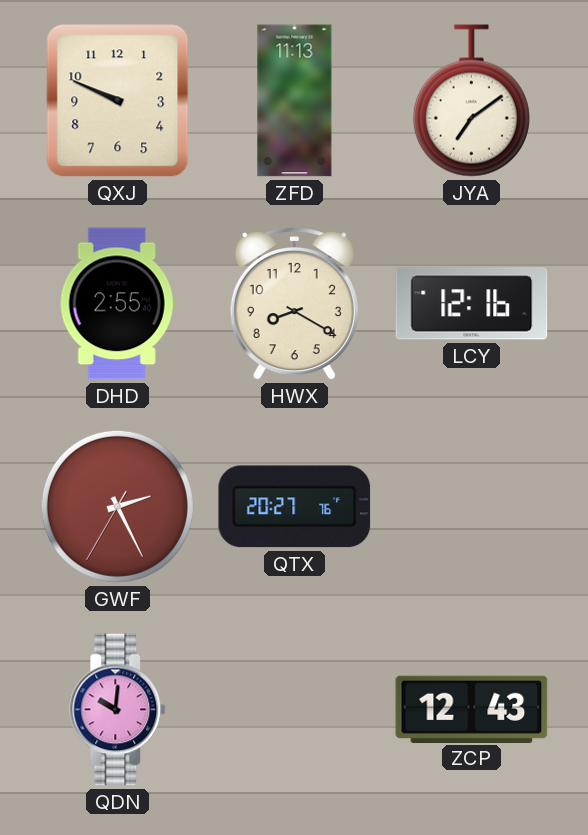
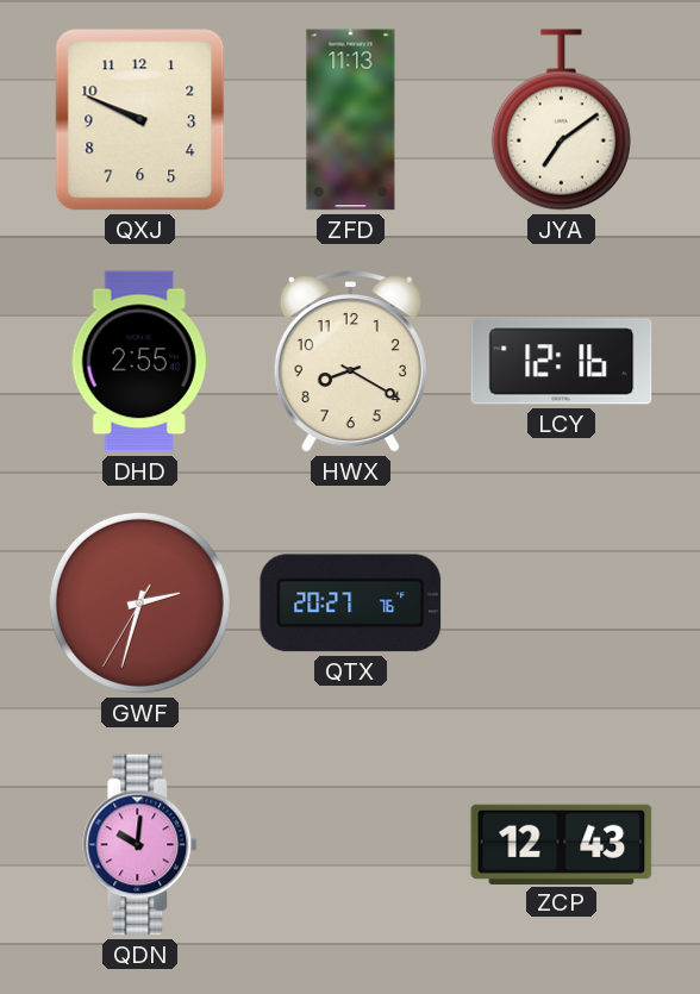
GWF: 2:25 -> 2:32
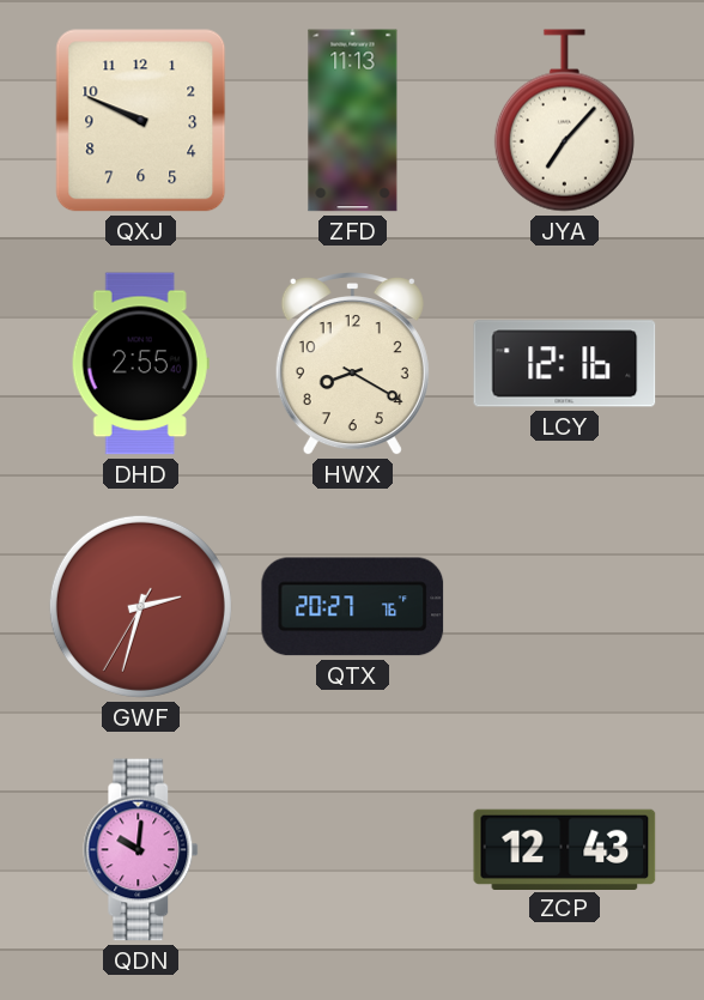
JYA: 7:09 -> 7:07
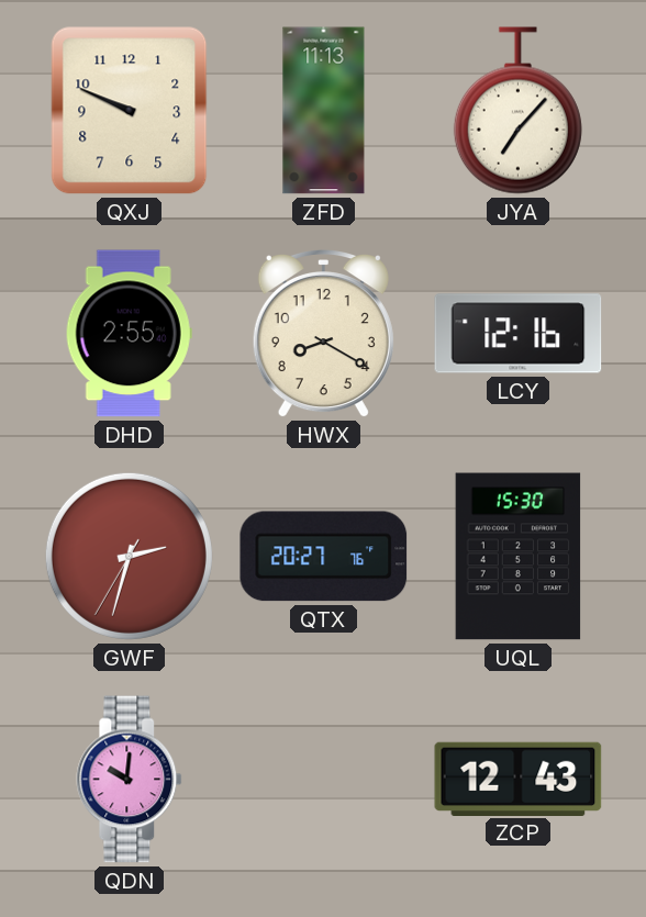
UQL: none -> 15:30
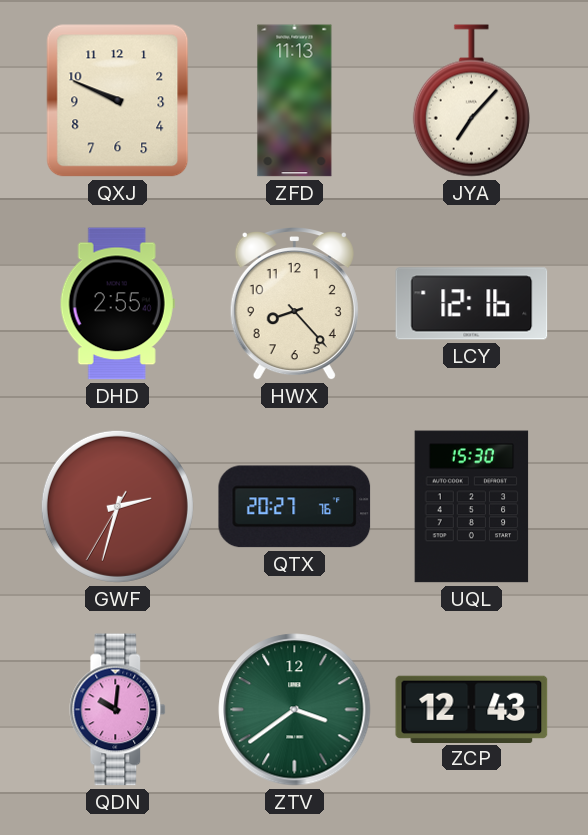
HWX: 8:20 -> 8:23
ZTV: none -> 3:39
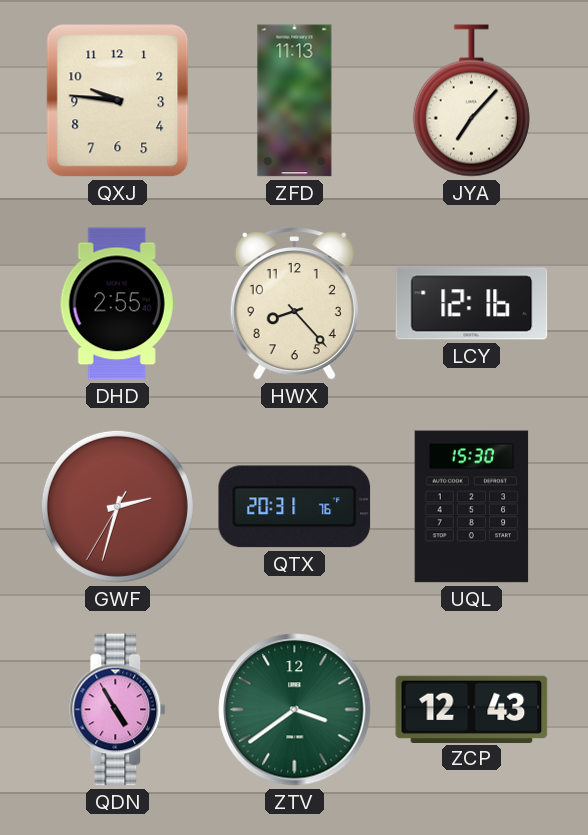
QXJ: 9:49 -> 9:46
QTX: 20:27 -> 20:31
QDN: 10:01 -> 4:55
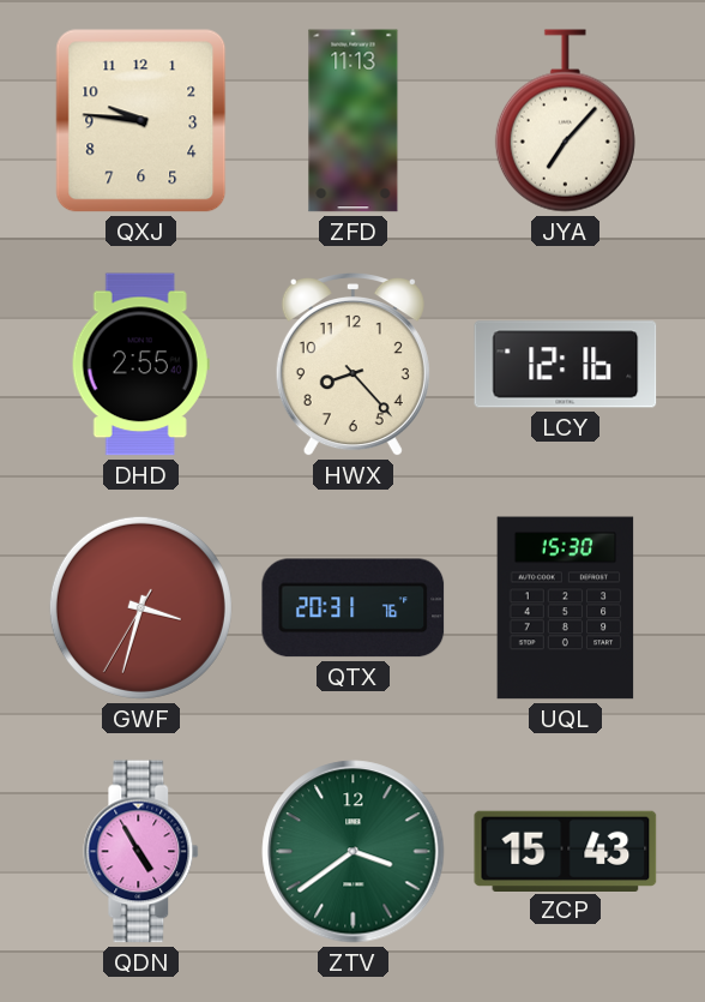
GWF: 2:32 -> 3:32
ZCP: 12:43 -> 15:43
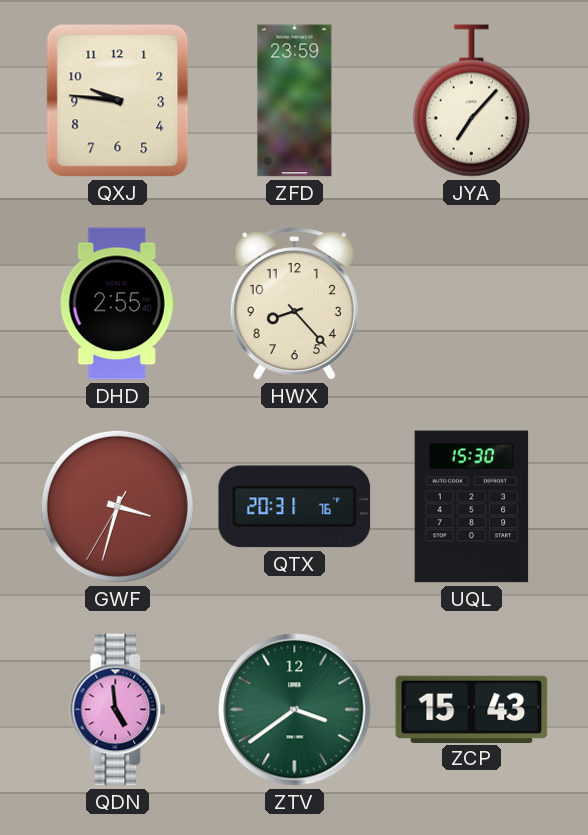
ZFD: 11:13 -> 23:59
LCY: 12:16 -> none
QDN: 4:55 -> 4:59
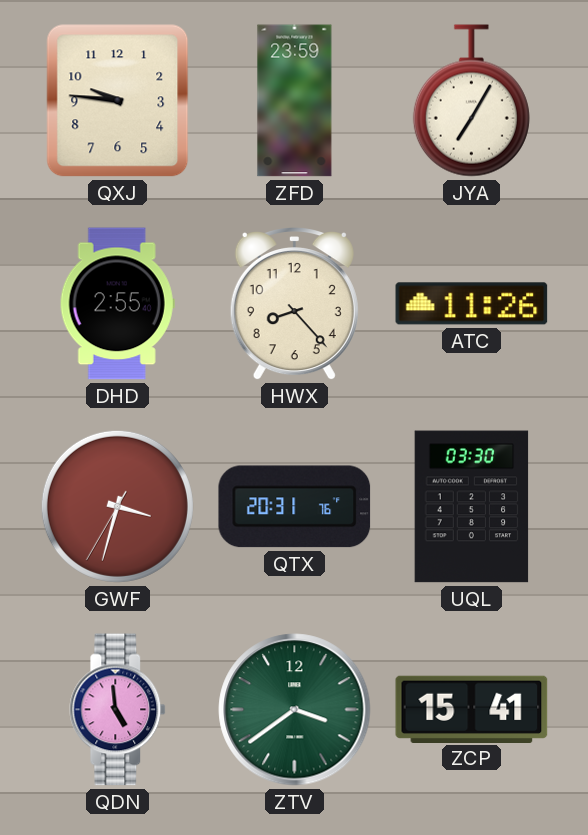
JYA: 7:07 -> 7:05
ATC: none -> 11:26
UQL: 15:30 -> 03:30
ZCP: 15:43 -> 15:41
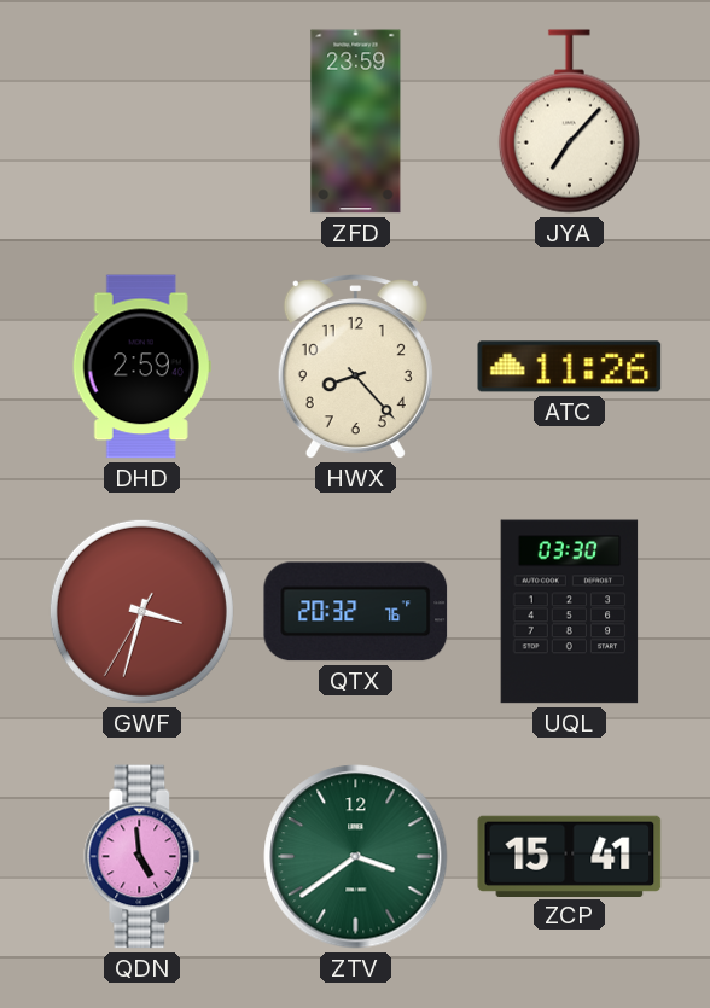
QXJ: 9:46 -> none
JYA: 7:05 -> 7:07
DHD: 2:55 -> 2:59
QTX: 20:31 -> 20:32
